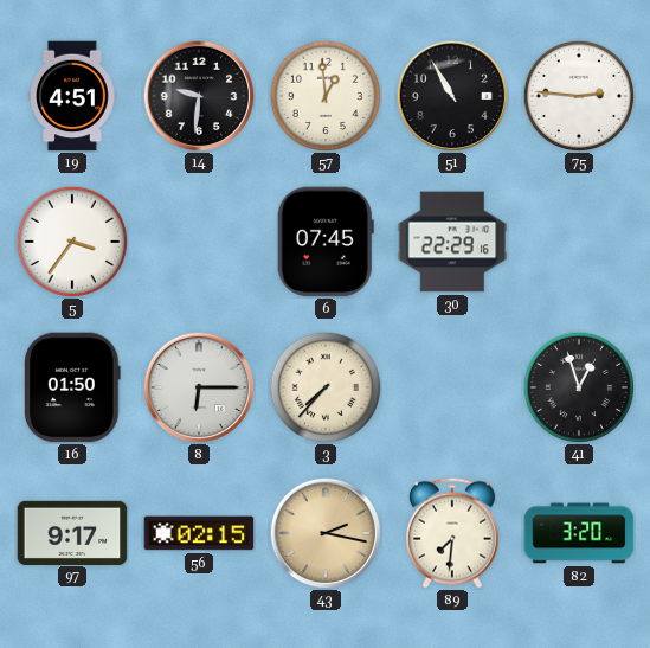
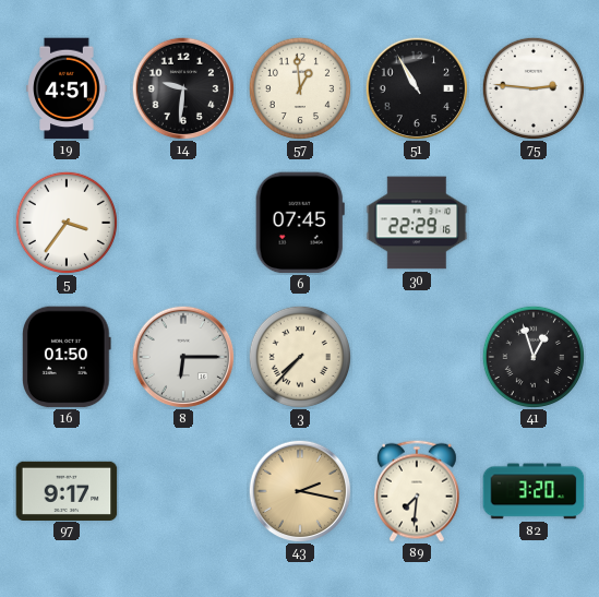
56: 02:15 -> none
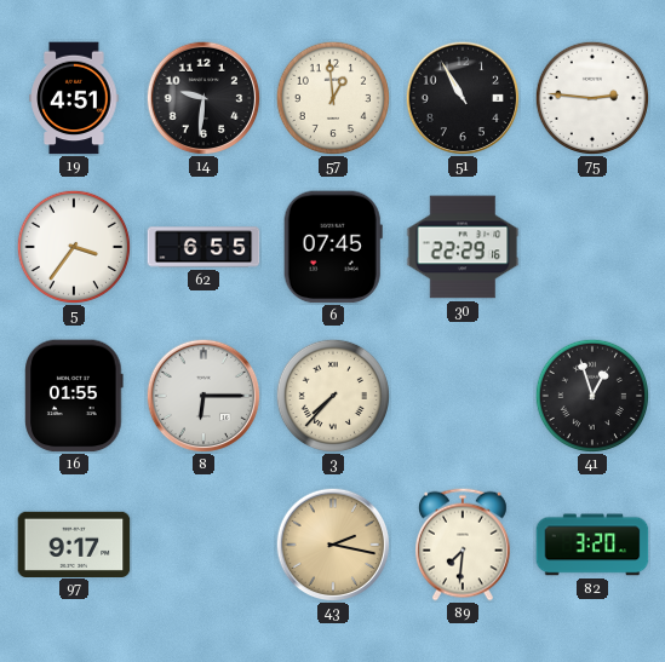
62: none -> 6:55
16: 01:50 -> 01:55
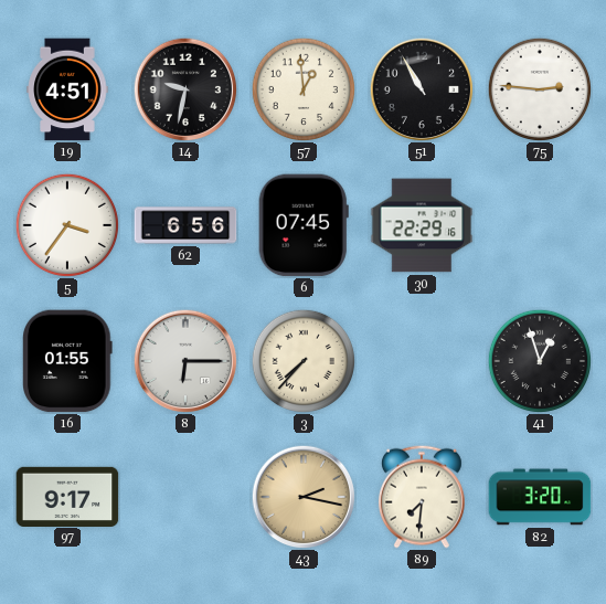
14: 9:31 -> 9:32
62: 6:55 -> 6:56
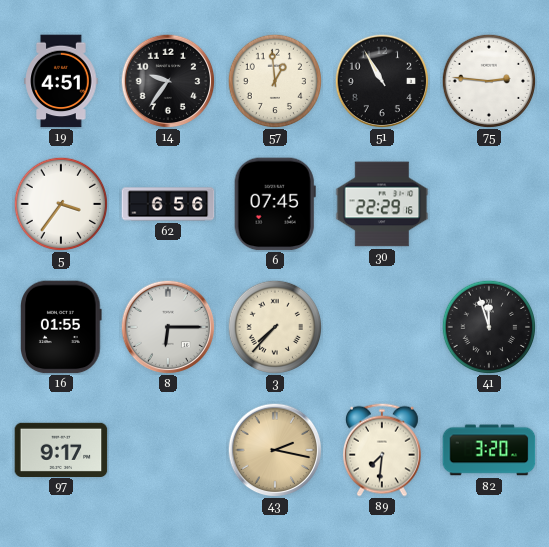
14: 9:32 -> 9:36
41: 12:57 -> 11:57
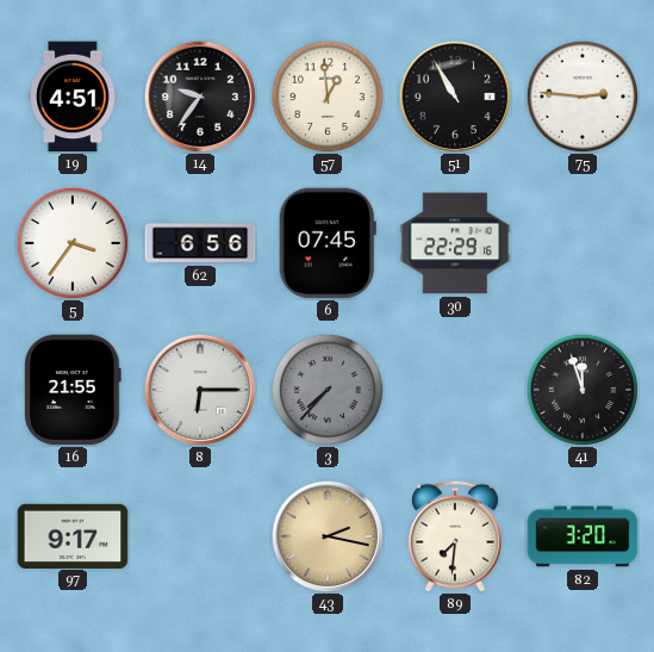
16: 01:55 -> 21:55
3 dial: cream -> grey
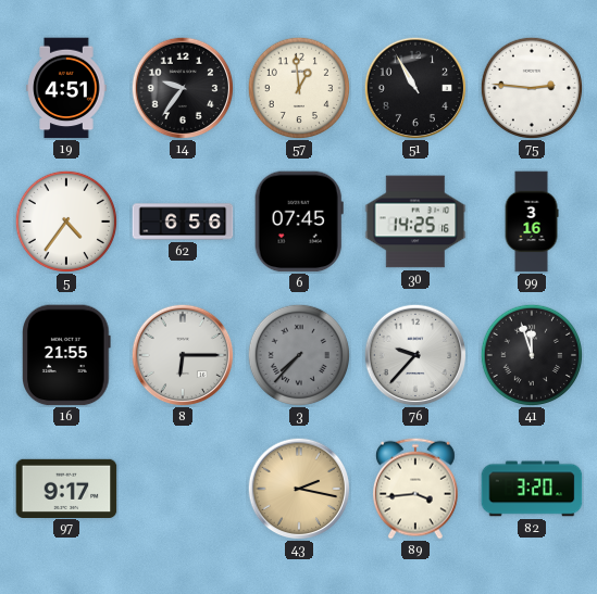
5: 3:36 -> 4:36
30: 22:29 -> 14:25
99: none -> 3:16
76: none -> 9:37
89: 7:31 -> 3:44
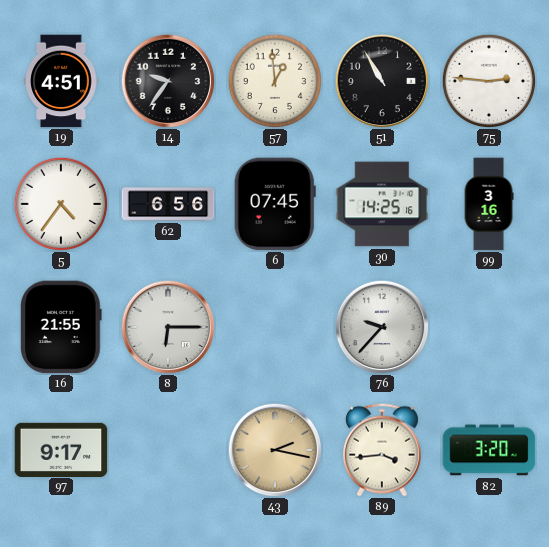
3: 7:37 -> none
41: 11:57 -> none
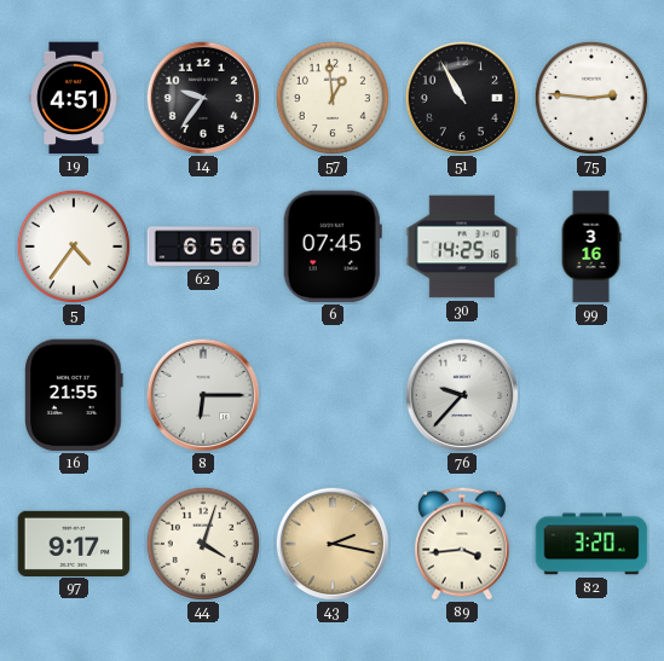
44: none -> 4:03
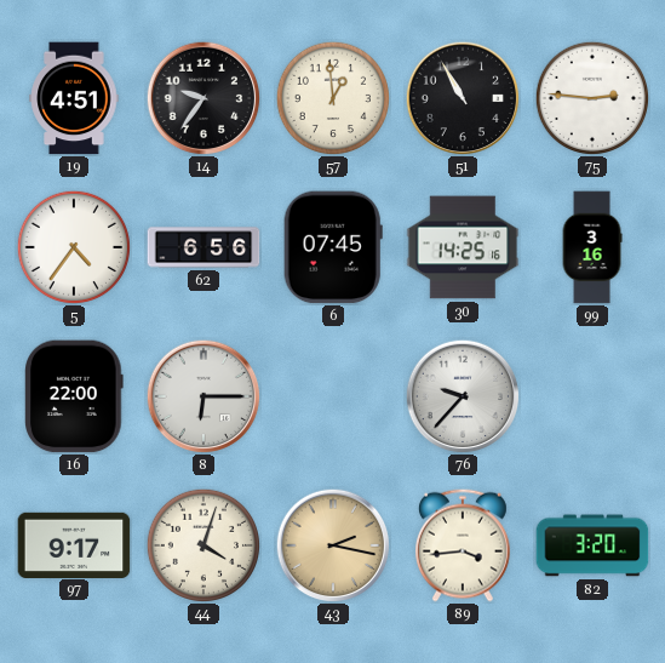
16: 21:55 -> 22:00
